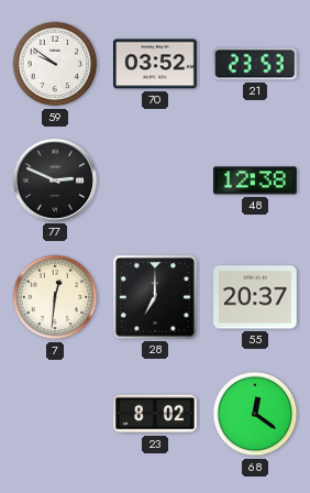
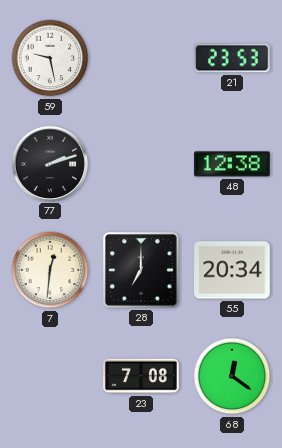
59: 9:51 -> 9:28
70: 03:52 -> none
77: 2:49 -> 2:12
55: 20:37 -> 20:34
23: 8:02 -> 7:08
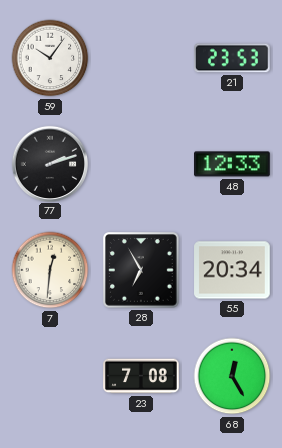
59: 9:28 -> 10:06
48: 12:38 -> 12:33
28: 7:00 -> 6:55
68: 12:21 -> 12:25
